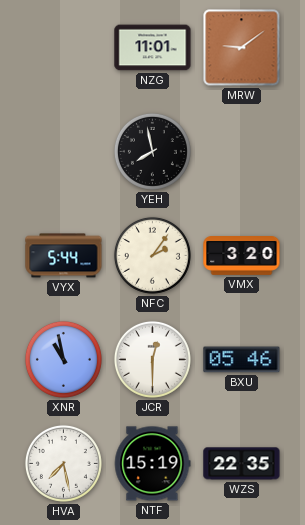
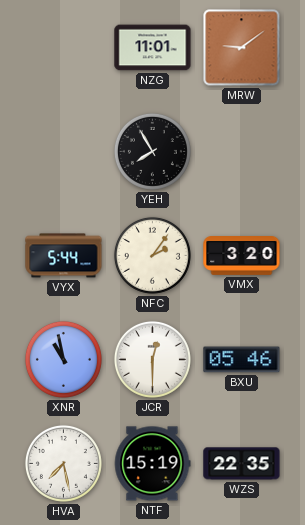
YEH: 7:58 -> 7:55
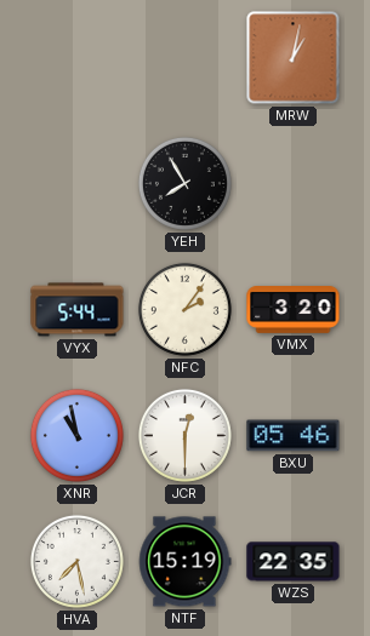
NZG: 11:01 -> none
MRW: 9:09 -> 1:02
